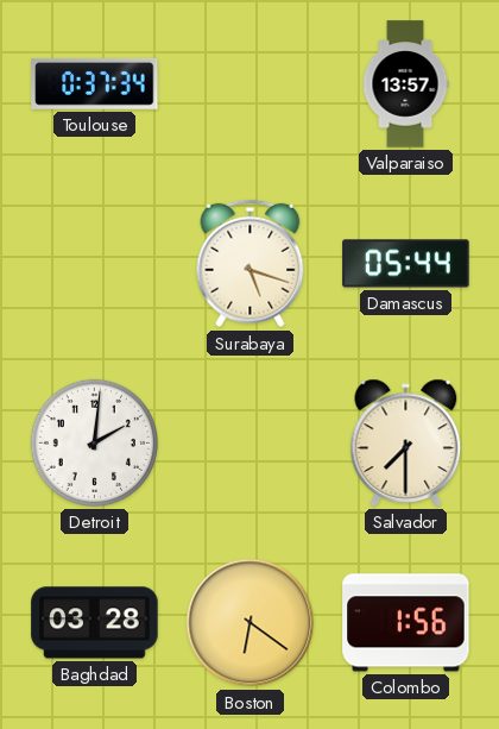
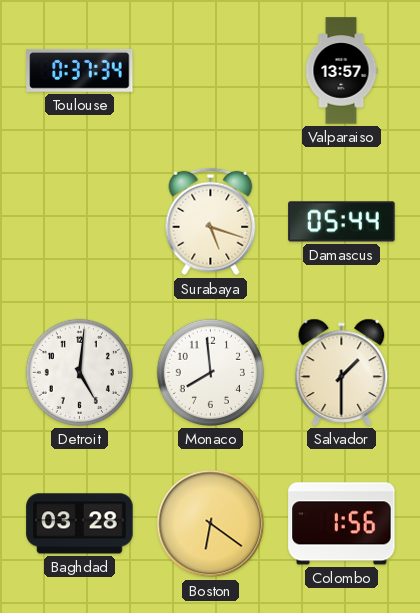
Detroit: 2:01 -> 5:01
Monaco: none -> 7:59
Salvador: 7:30 -> 1:30
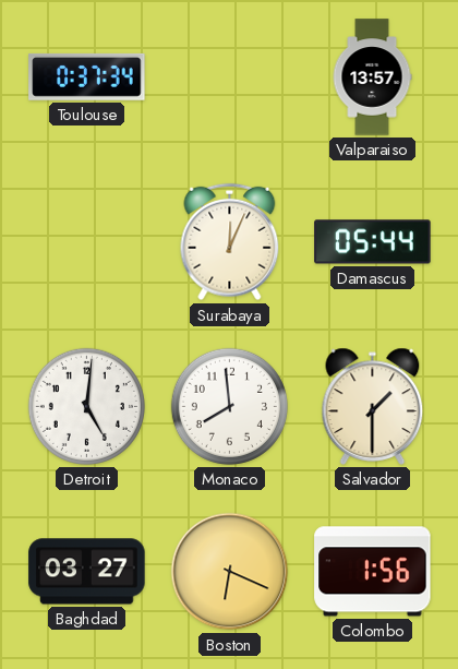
Surabaya: 5:18 -> 12:04
Baghdad: 03:28 -> 03:27
Boston: 6:21 -> 6:19
